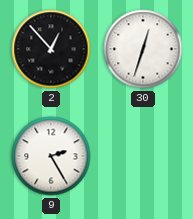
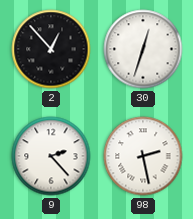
9: 2:25 -> 2:23
98: none -> 2:28
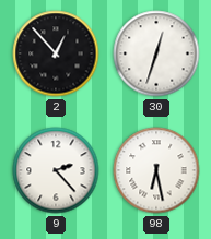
98: 2:28 -> 6:28
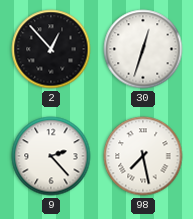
98: 6:28 -> 7:28
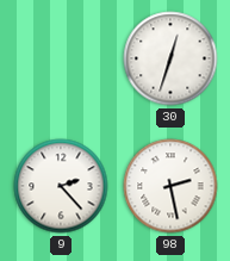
2: 12:53 -> none
98: 7:28 -> 2:28
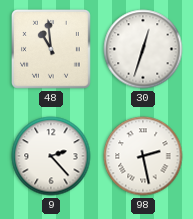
48: none -> 10:59
